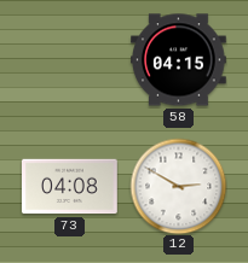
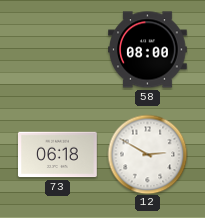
58: 04:15 -> 08:00
73: 04:08 -> 06:18
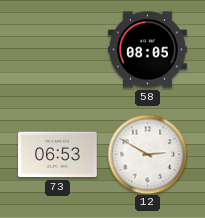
58: 08:00 -> 08:05
73: 06:18 -> 06:53
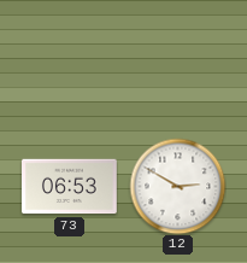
58: 08:05 -> none
